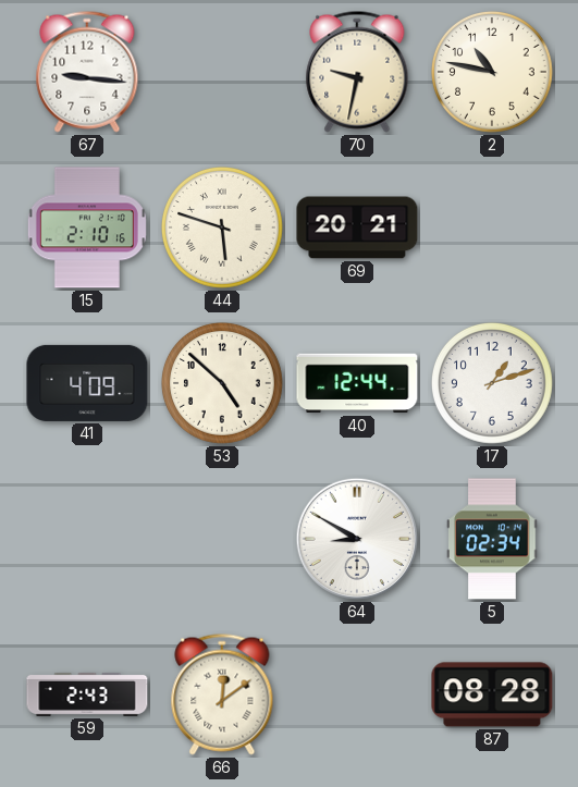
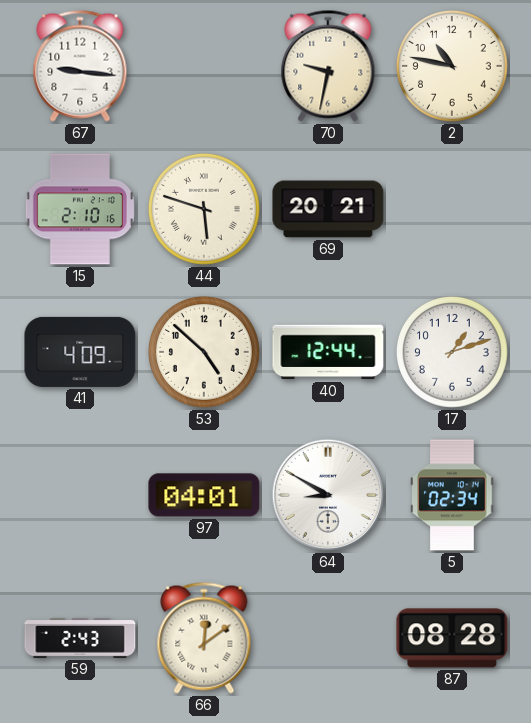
97: none -> 04:01
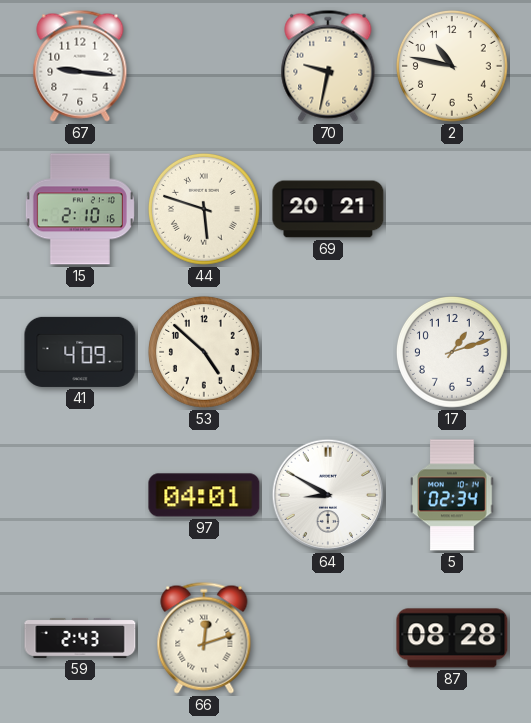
40: 12:44 -> none
66: 12:09 -> 12:12
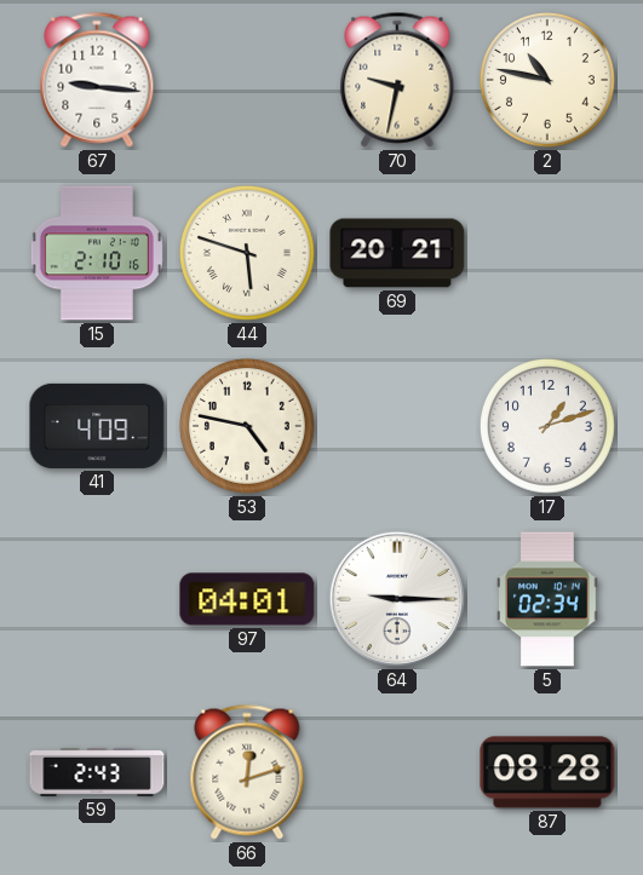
53: 4:52 -> 4:47
64: 8:50 -> 9:15
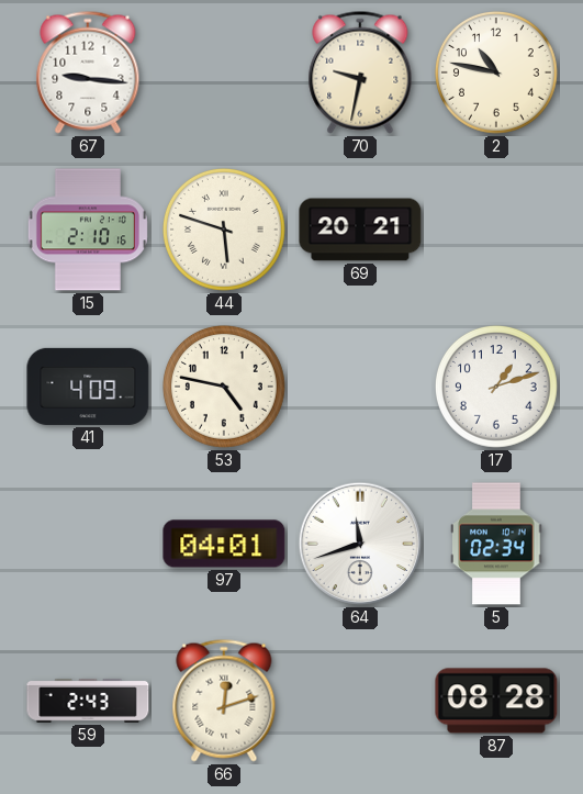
64: 9:15 -> 11:42
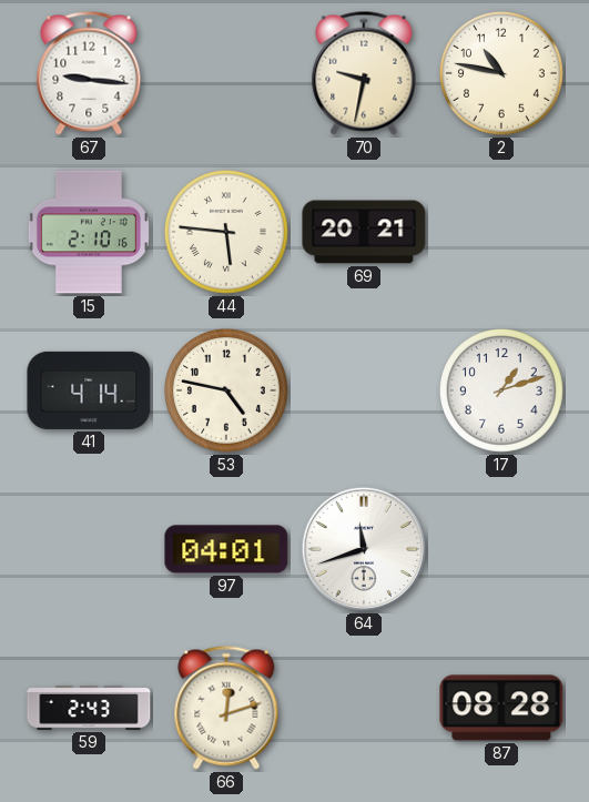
44: 5:48 -> 5:46
41: 4:09 -> 4:14
5: 02:34 -> none
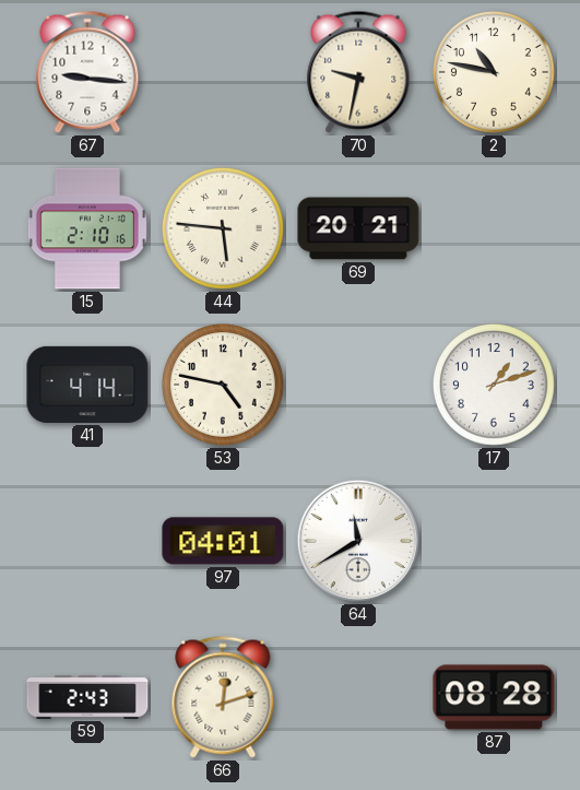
64: 11:42 -> 11:40
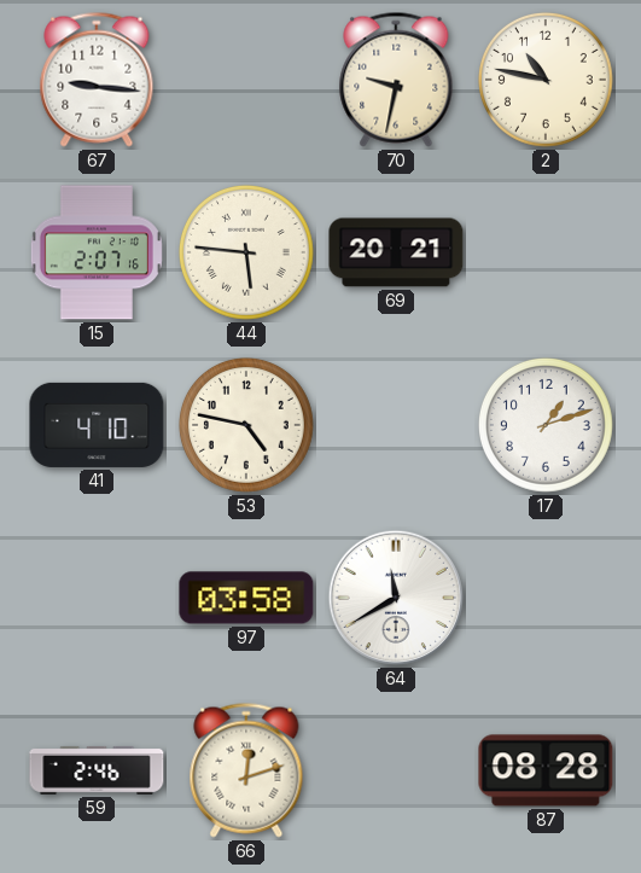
15: 2:10 -> 2:07
41: 4:14 -> 4:10
97: 04:01 -> 03:58
59: 2:43 -> 2:46
